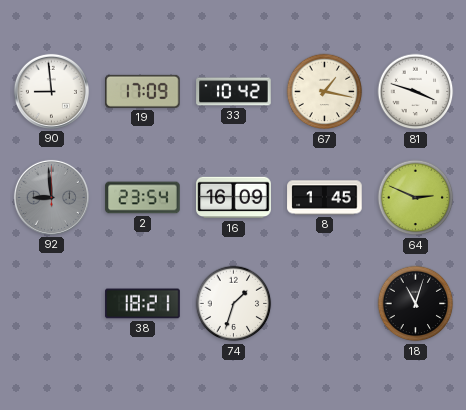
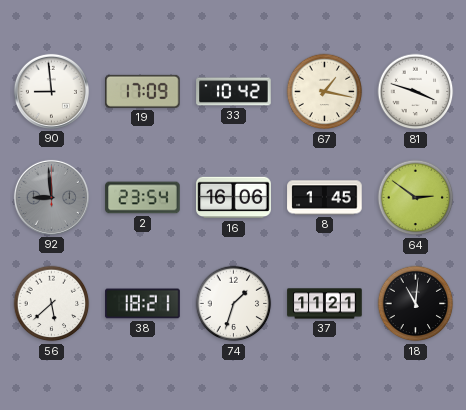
16: 16:09 -> 16:06
64: 2:49 -> 2:51
56: none -> 5:38
37: none -> 11:21
18: 11:03 -> 11:01
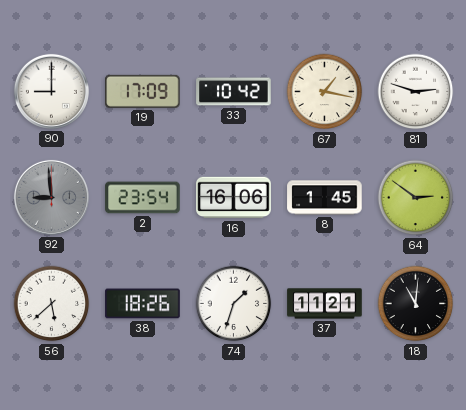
90: 8:59 -> 9:00
81: 3:48 -> 2:48
38: 18:21 -> 18:26
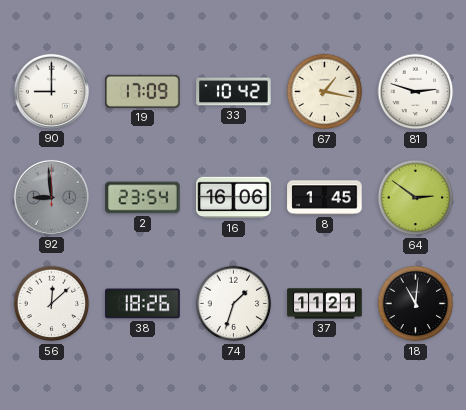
56: 5:38 -> 12:08
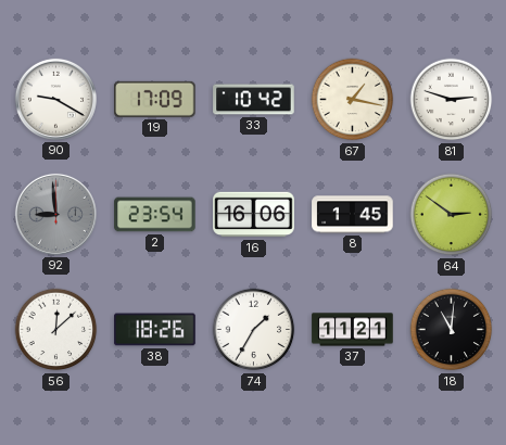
90: 9:00 -> 9:20
74: 1:33 -> 1:35
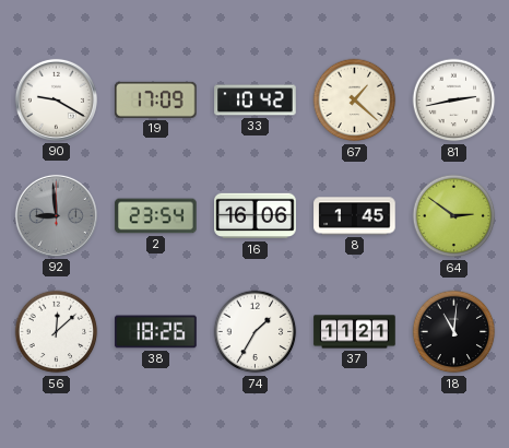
67: 1:17 -> 1:22
81: 2:48 -> 2:43
